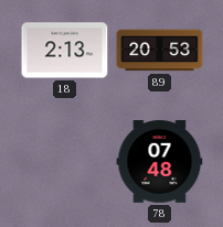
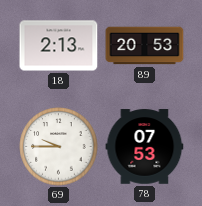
69: none -> 9:45
78: 07:48 -> 07:53
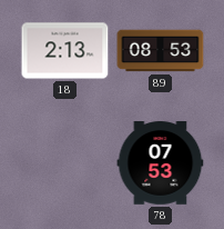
89: 20:53 -> 08:53
69: 9:45 -> none
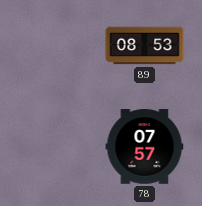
18: 2:13 -> none
78: 07:53 -> 07:57
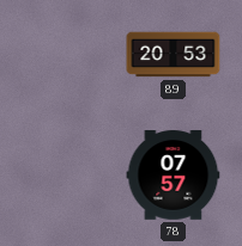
89: 08:53 -> 20:53
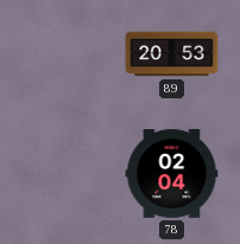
78: 07:57 -> 02:04
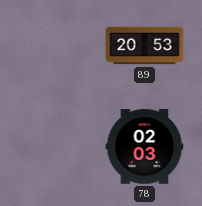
78: 02:04 -> 02:03
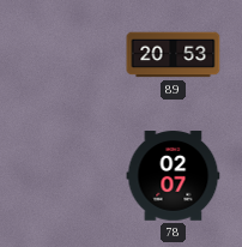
78: 02:03 -> 02:07
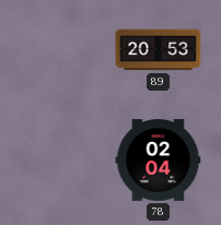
78: 02:07 -> 02:04
